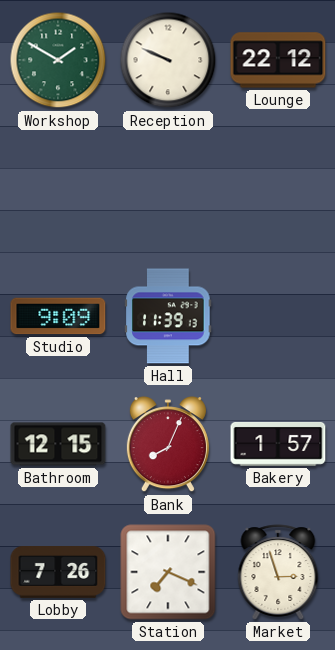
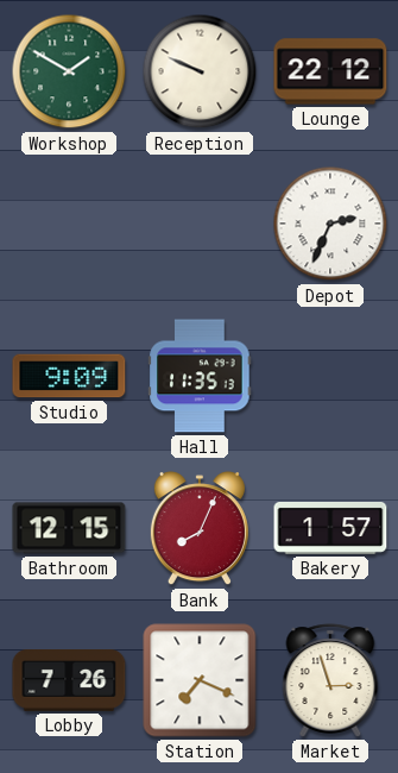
Depot: none -> 2:34
Hall: 11:39 -> 11:35
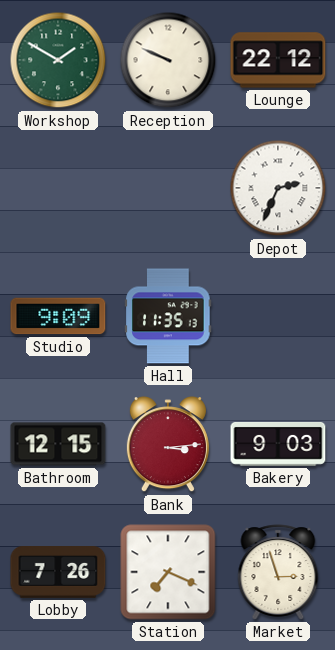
Bank: 8:04 -> 3:14
Bakery: 1:57 -> 9:03
